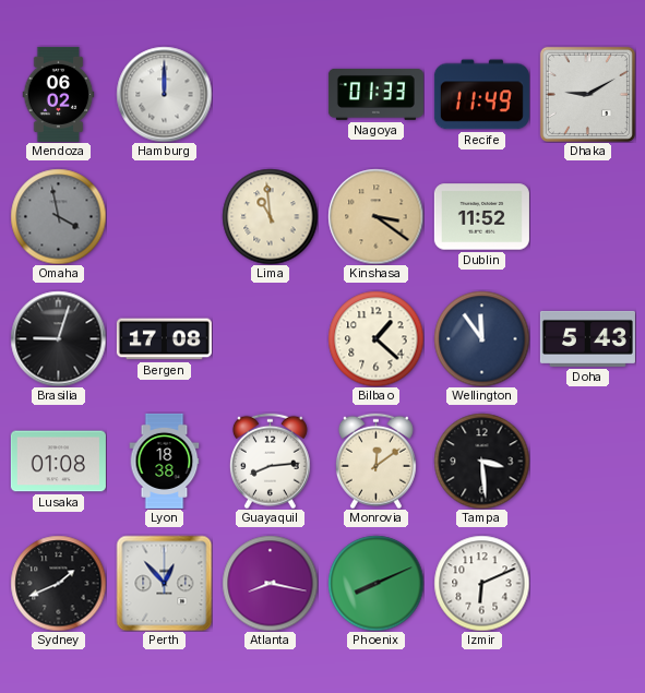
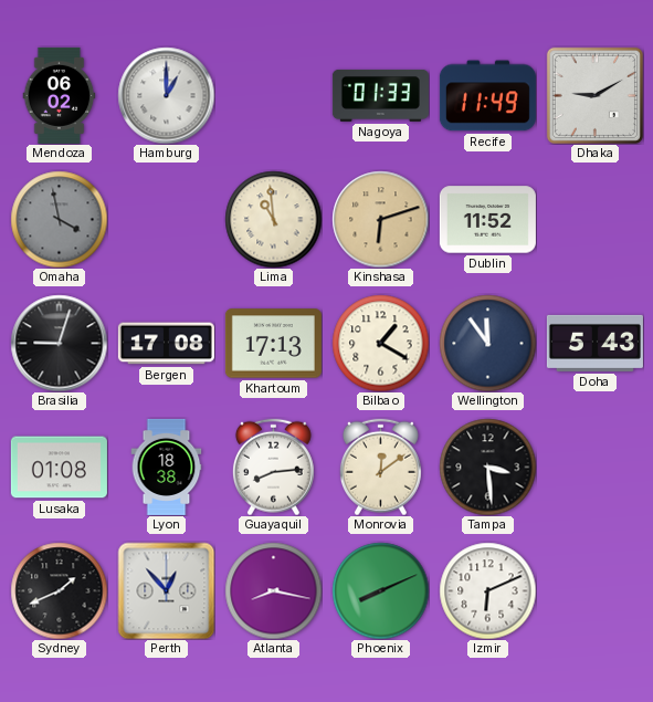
Hamburg: 12:00 -> 1:00
Kinshasa: 3:21 -> 6:12
Khartoum: none -> 17:13
Bilbao: 1:22 -> 1:20
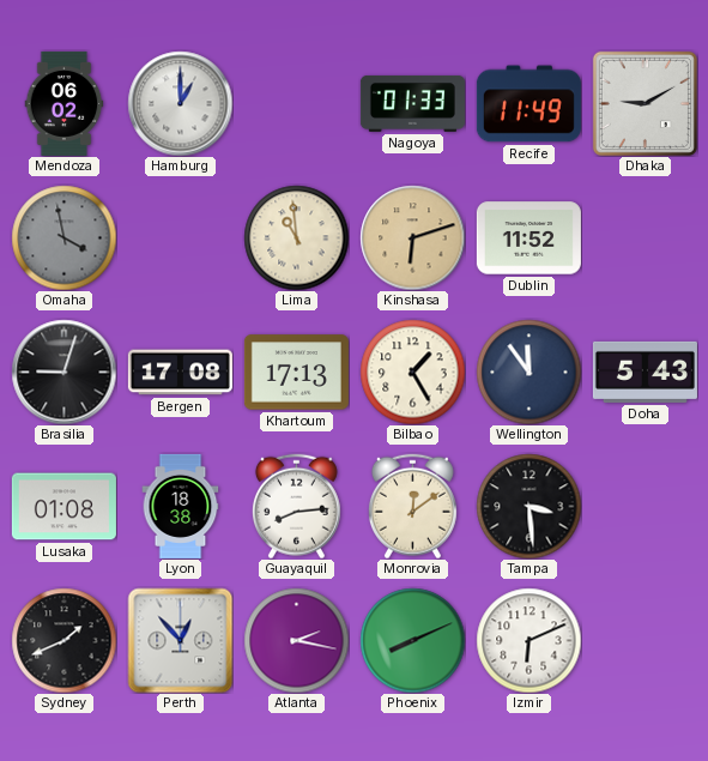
Bilbao: 1:20 -> 1:25
Atlanta: 8:17 -> 2:17
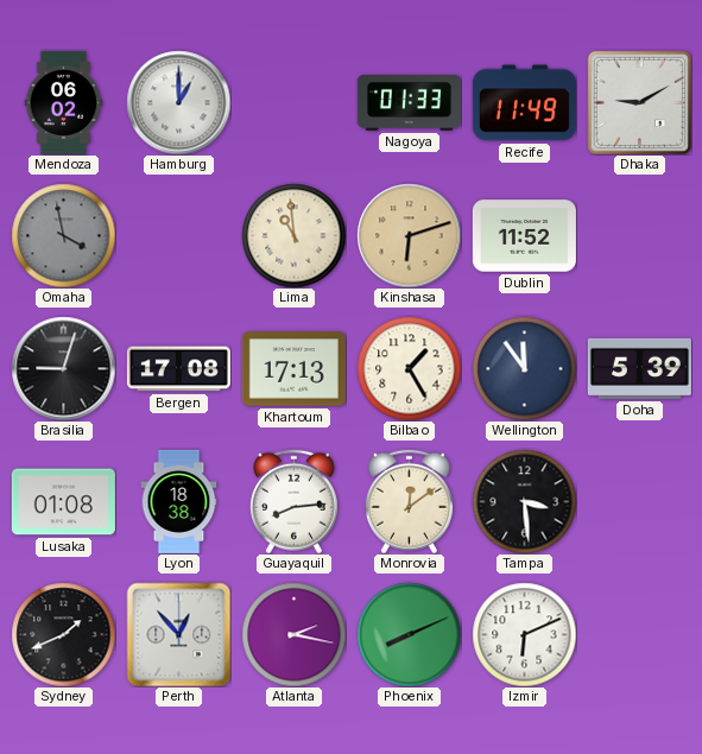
Doha: 5:43 -> 5:39
